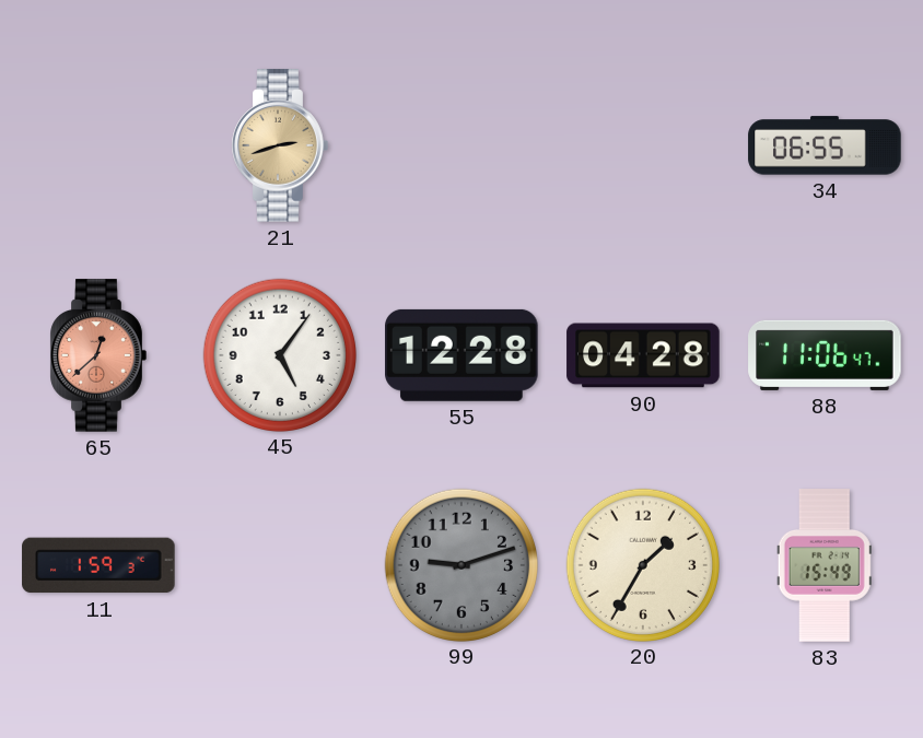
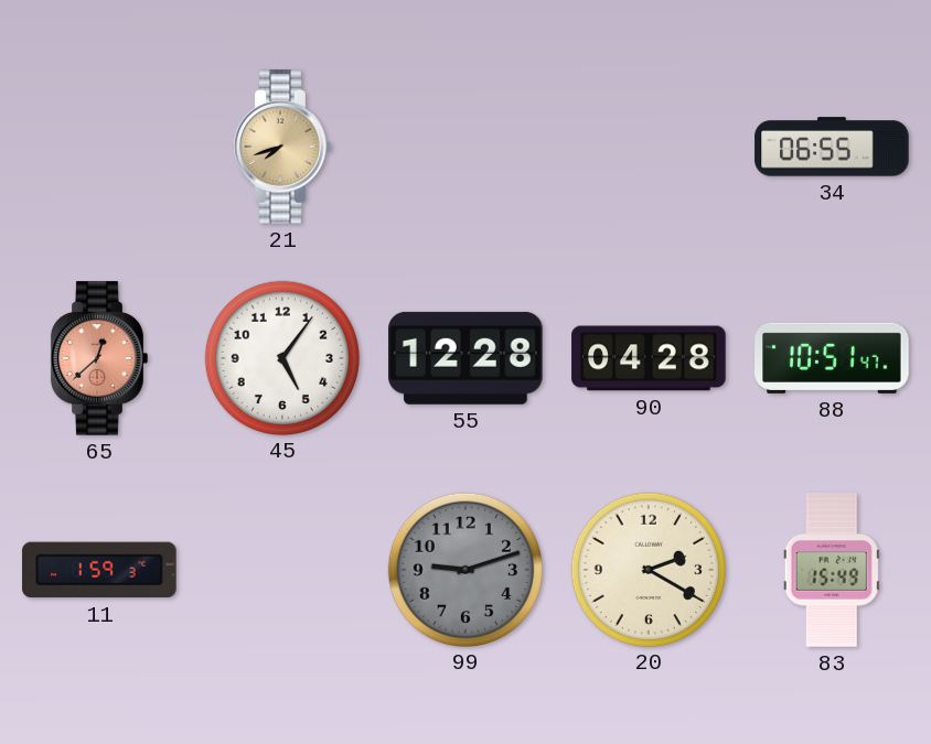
21: 2:42 -> 7:42
88: 11:06 -> 10:51
20: 1:35 -> 2:20
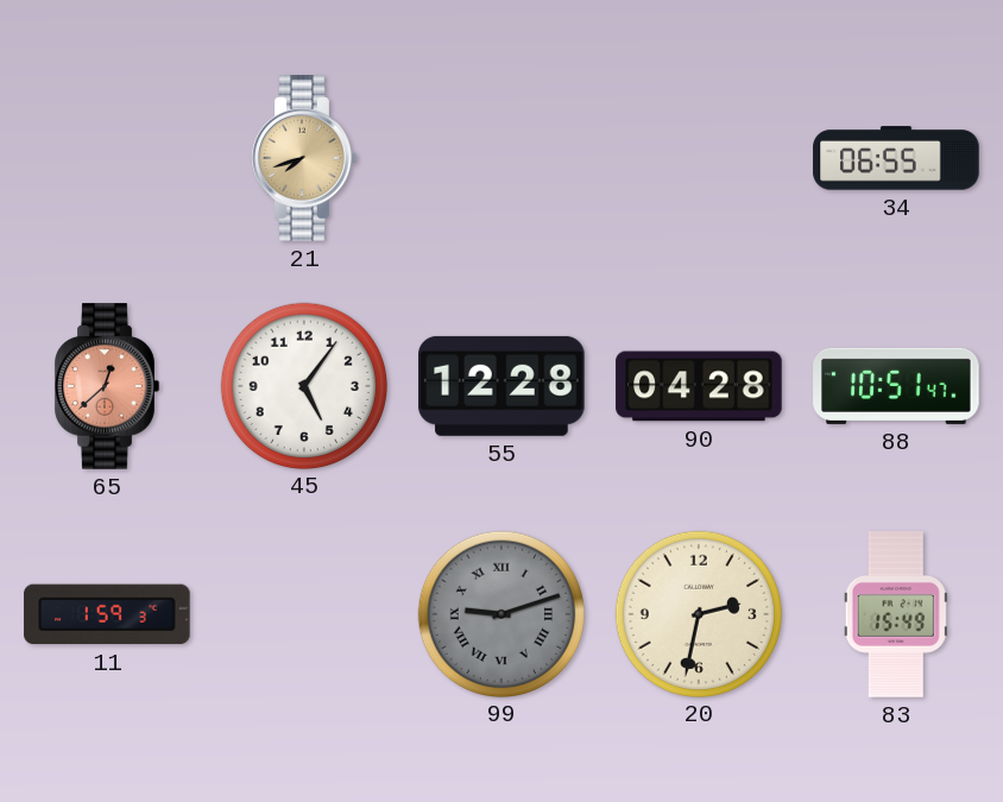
99 numerals: Arabic -> Roman
20: 2:20 -> 2:32
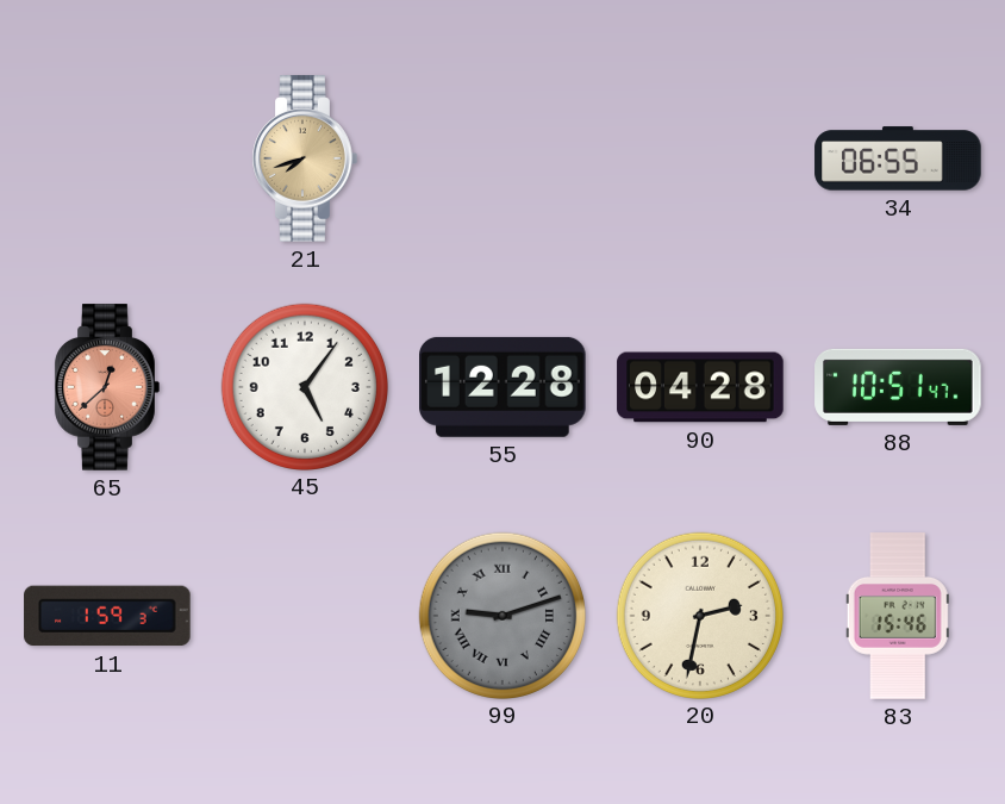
83: 15:49 -> 15:46
